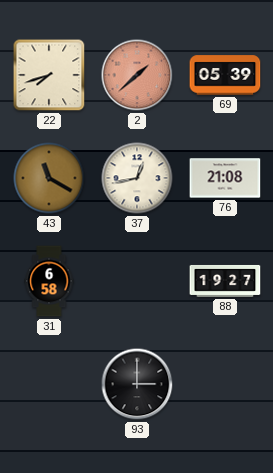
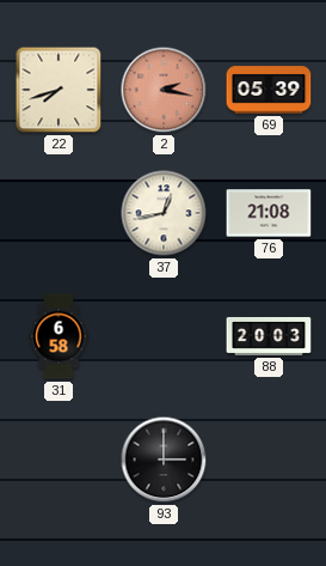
2: 1:38 -> 2:17
43: 11:20 -> none
88: 19:27 -> 20:03
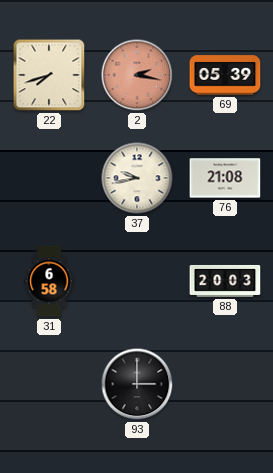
37: 12:43 -> 9:43
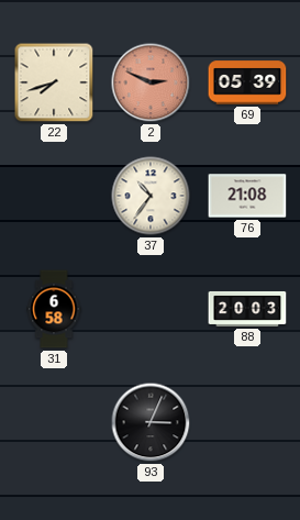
2: 2:17 -> 2:49
37: 9:43 -> 10:36
93: 3:00 -> 3:04
